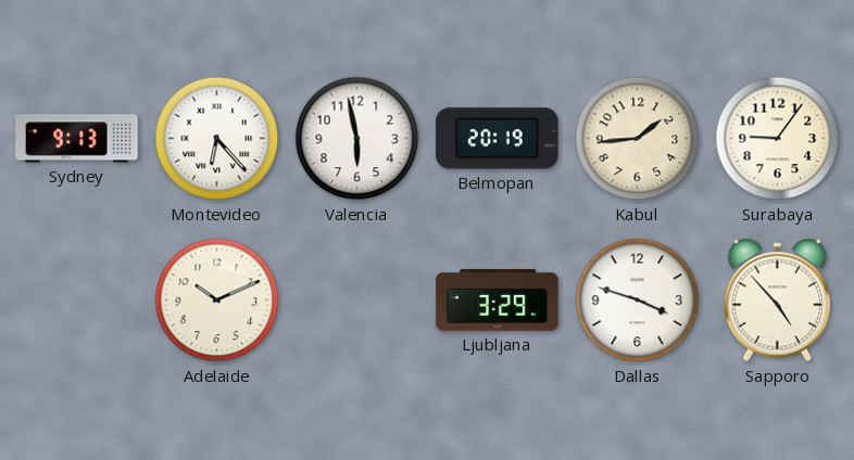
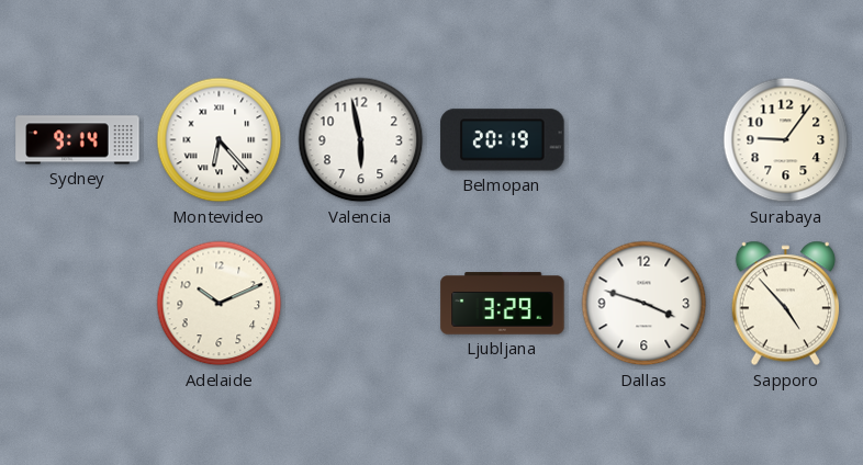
Sydney: 9:13 -> 9:14
Kabul: 1:44 -> none
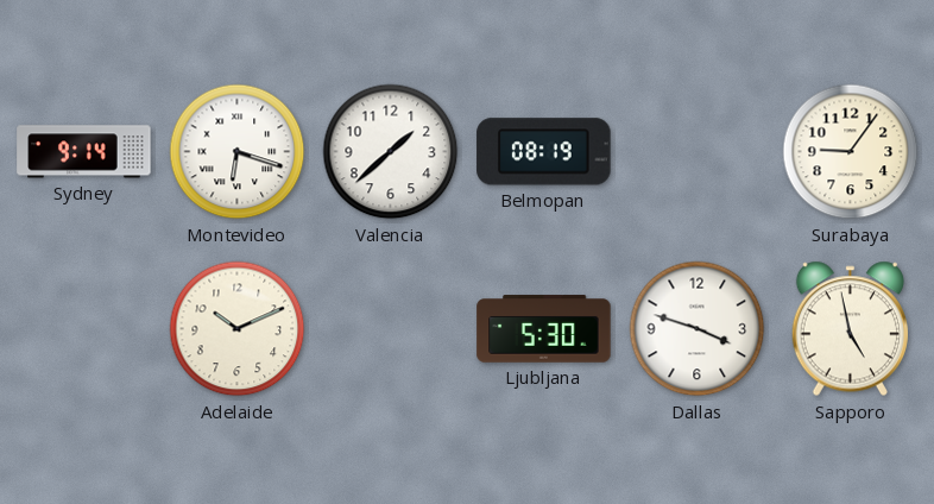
Montevideo: 6:23 -> 6:18
Valencia: 5:58 -> 1:38
Belmopan: 20:19 -> 08:19
Ljubljana: 3:29 -> 5:30
Sapporo: 4:53 -> 4:58
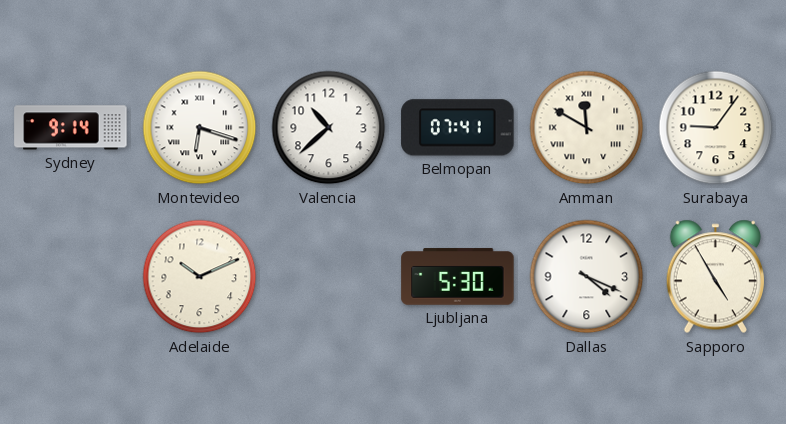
Valencia: 1:38 -> 10:38
Belmopan: 08:19 -> 07:41
Amman: none -> 11:50
Dallas: 3:48 -> 4:19
Sapporo: 4:58 -> 4:55
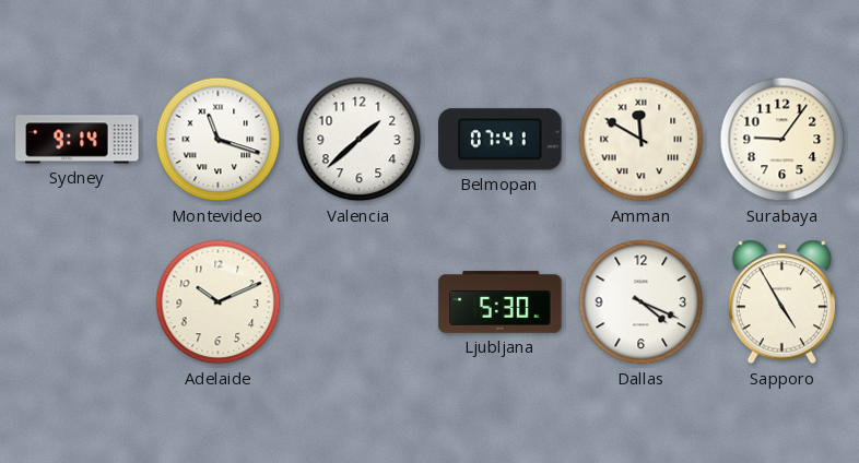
Montevideo: 6:18 -> 11:18
Valencia: 10:38 -> 1:38
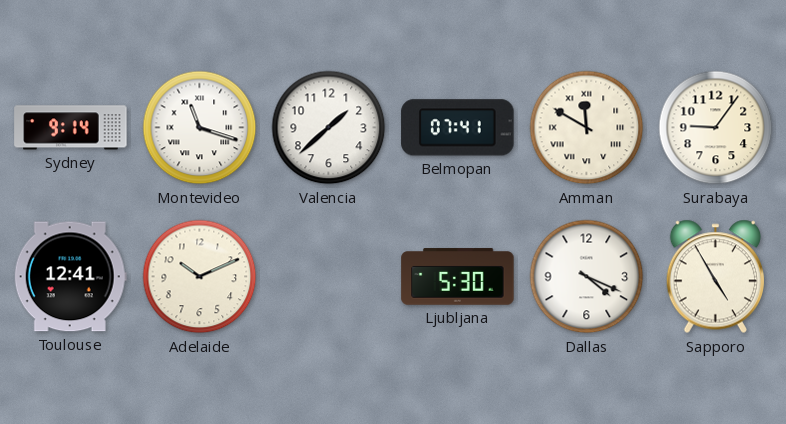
Toulouse: none -> 12:41
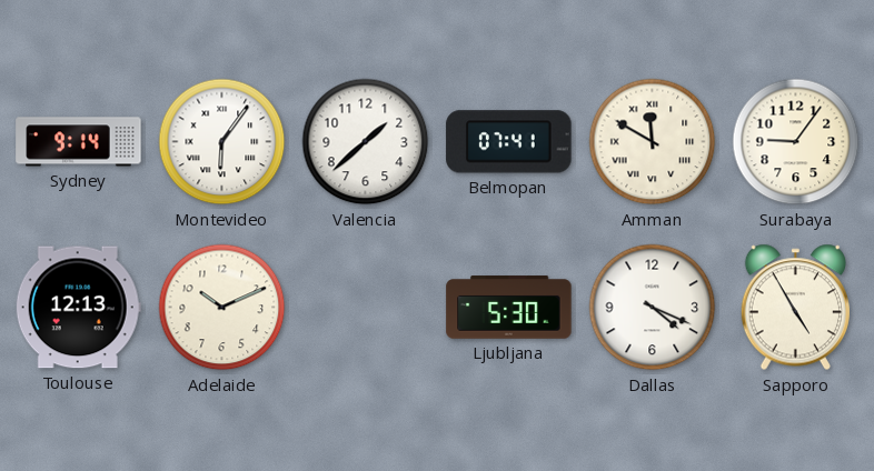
Montevideo: 11:18 -> 6:06
Toulouse: 12:41 -> 12:13
